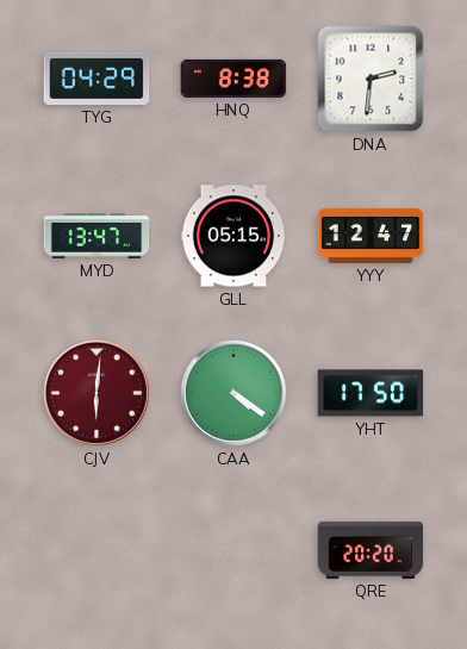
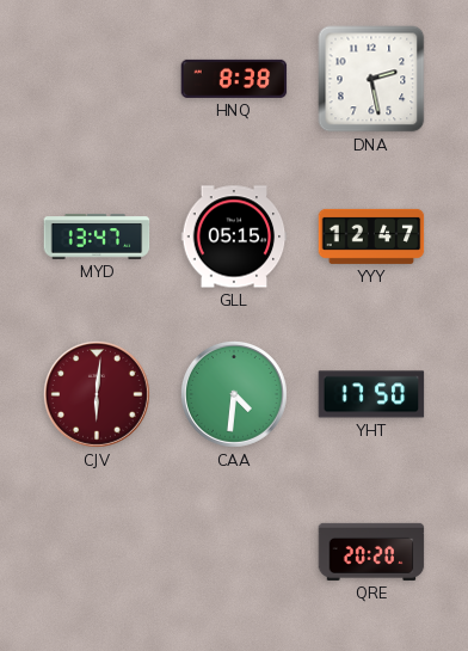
TYG: 04:29 -> none
DNA: 2:31 -> 2:28
CAA: 4:21 -> 4:31
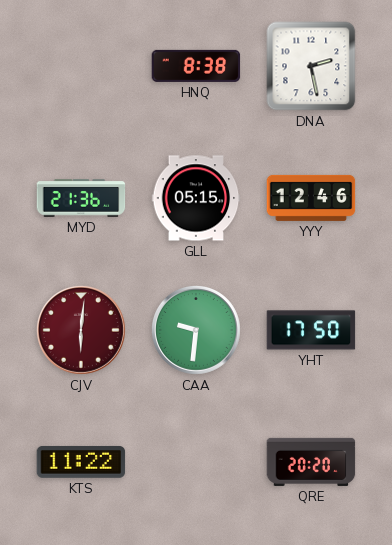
MYD: 13:47 -> 21:36
YYY: 12:47 -> 12:46
CAA: 4:31 -> 9:31
KTS: none -> 11:22
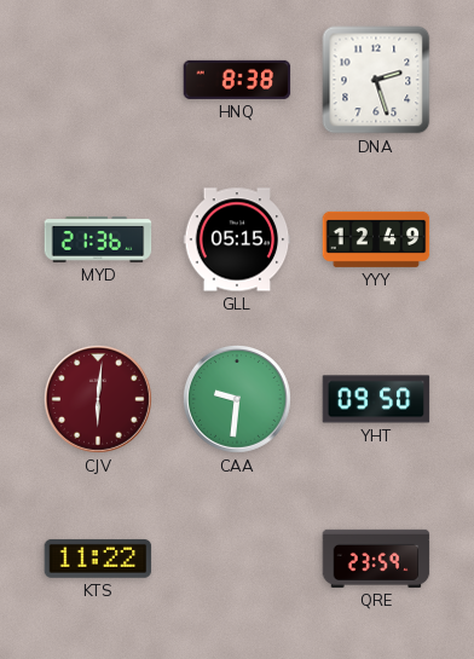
DNA: 2:28 -> 2:27
YYY: 12:46 -> 12:49
YHT: 17:50 -> 09:50
QRE: 20:20 -> 23:59
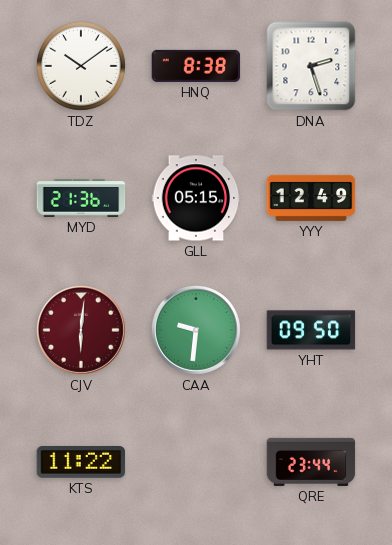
TDZ: none -> 10:09
QRE: 23:59 -> 23:44
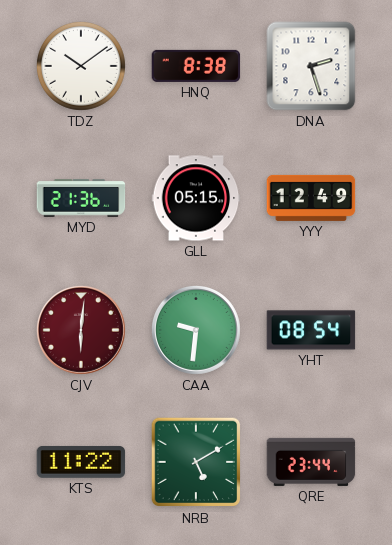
YHT: 09:50 -> 08:54
NRB: none -> 5:10
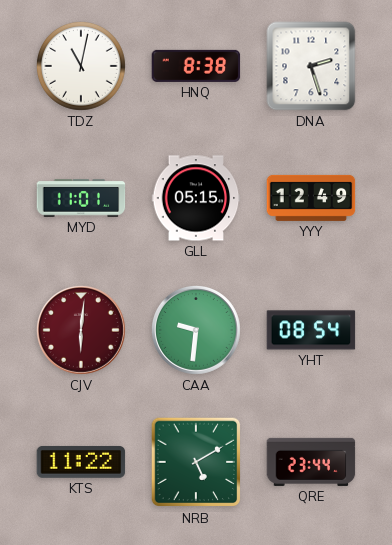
TDZ: 10:09 -> 11:02
MYD: 21:36 -> 11:01
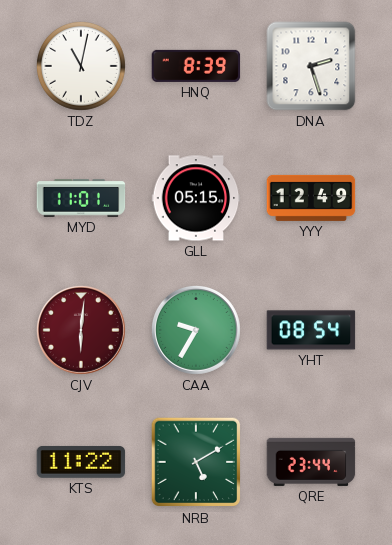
HNQ: 8:38 -> 8:39
CAA: 9:31 -> 9:35
